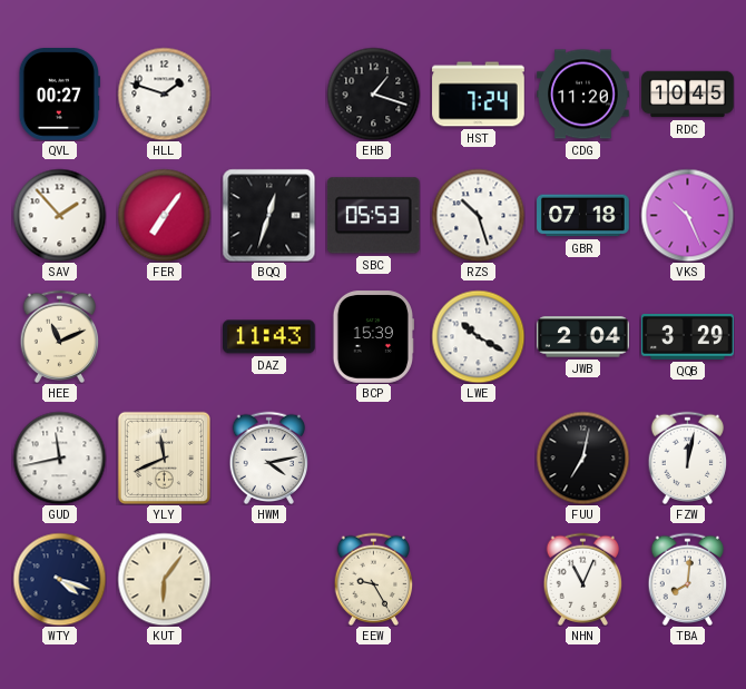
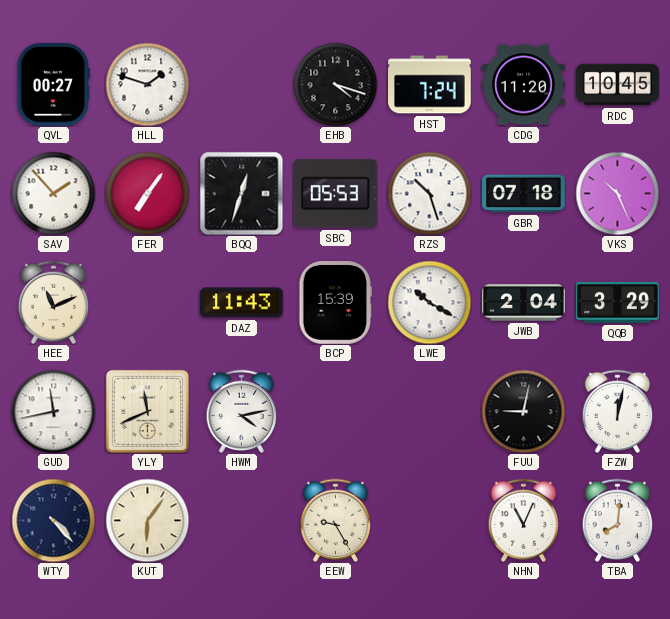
EHB: 1:18 -> 4:18
FUU: 7:02 -> 9:02
WTY: 4:18 -> 4:23
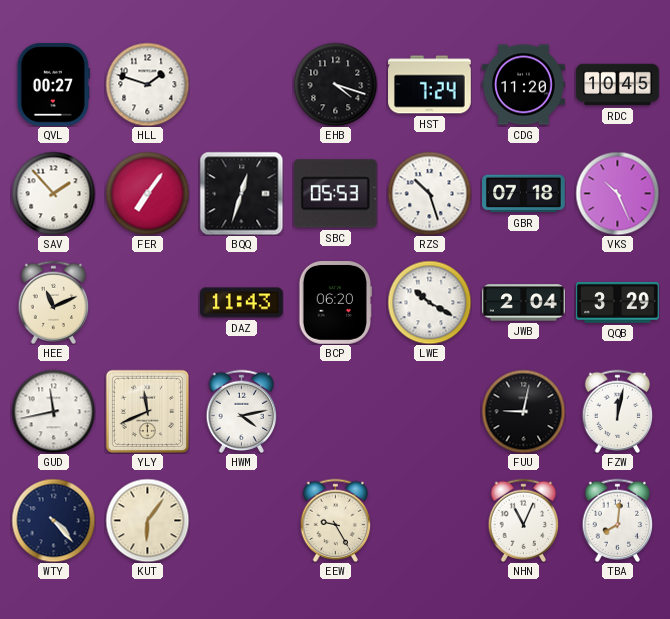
BCP: 15:39 -> 06:20
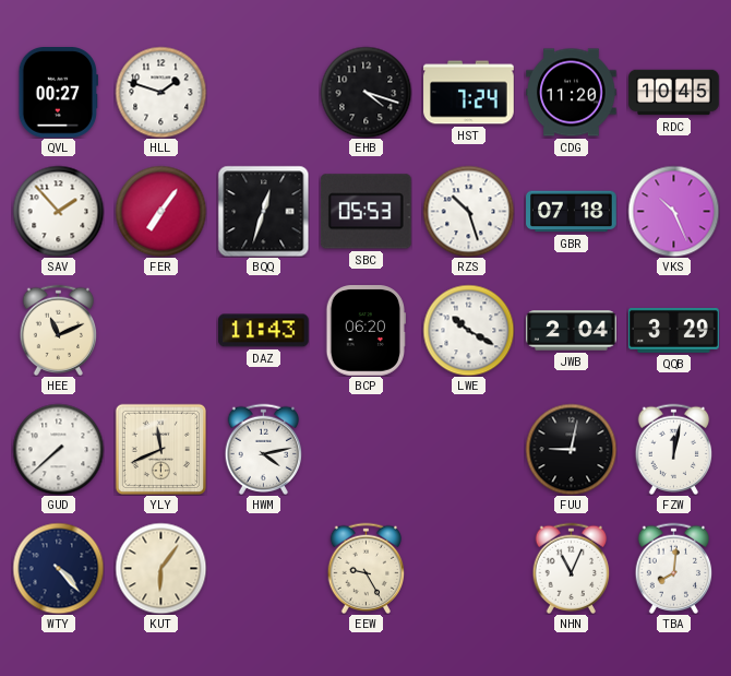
GUD: 11:43 -> 7:38
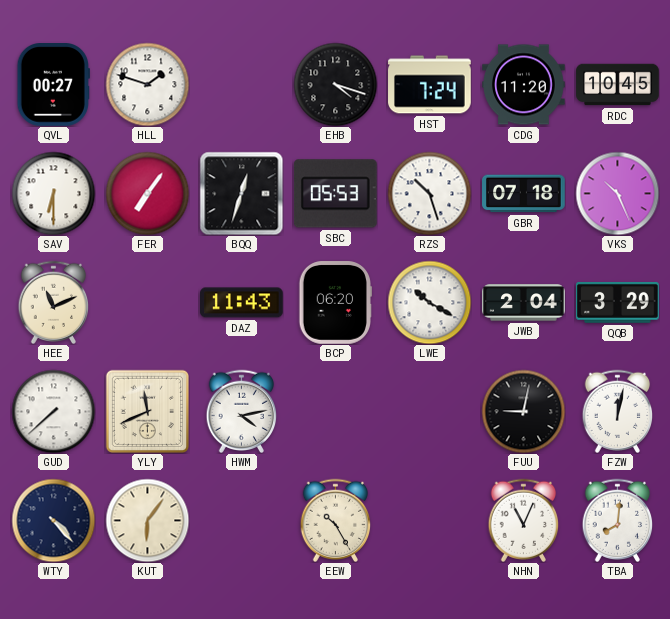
SAV: 1:53 -> 6:30
EEW: 9:25 -> 10:25
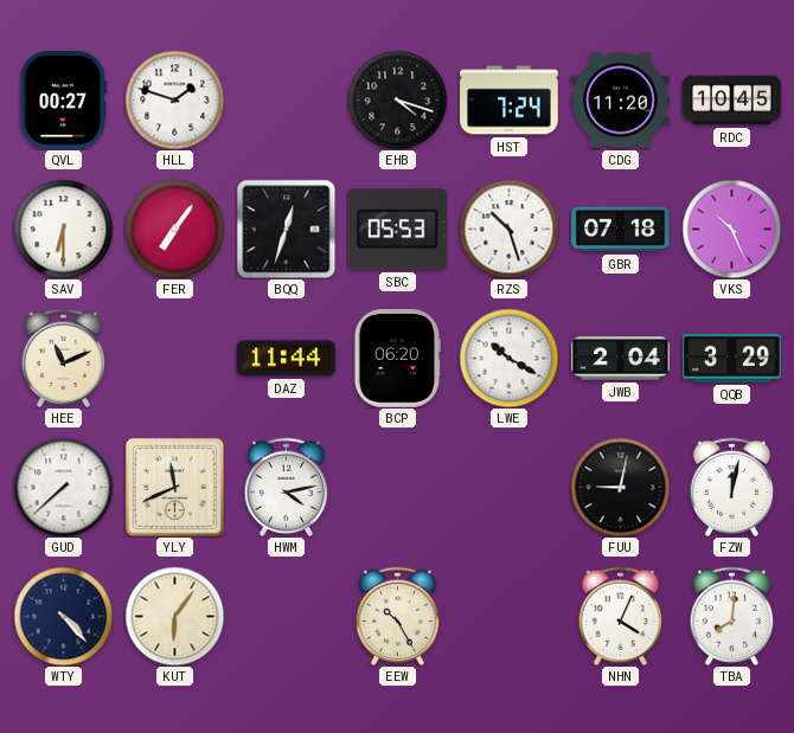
DAZ: 11:43 -> 11:44
NHN: 11:04 -> 4:04
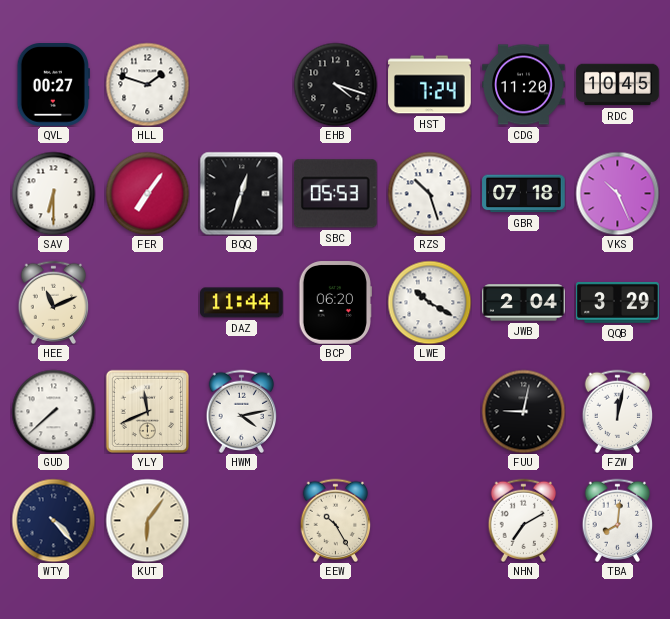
NHN: 4:04 -> 7:10
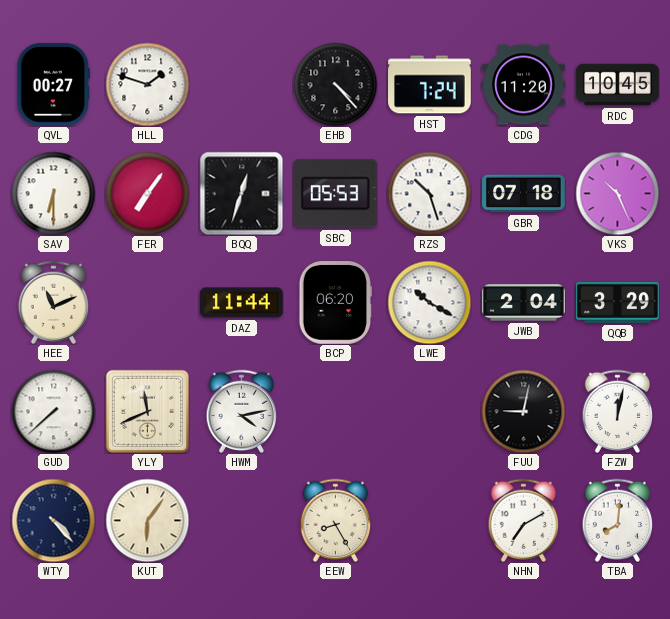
EHB: 4:18 -> 4:23
EEW: 10:25 -> 8:25
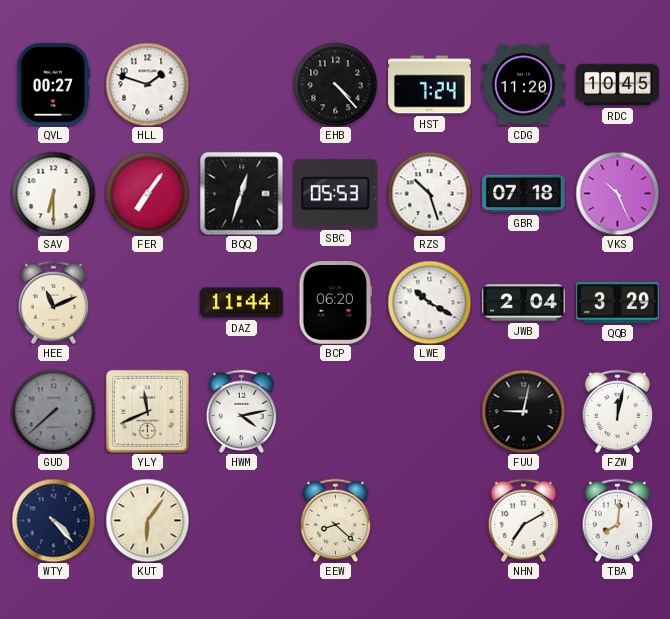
GUD dial: white -> grey
EEW: 8:25 -> 8:22
